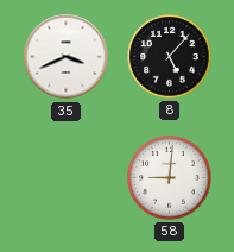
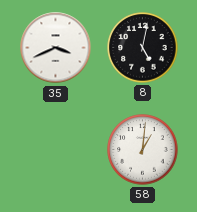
8: 5:07 -> 5:02
58: 9:01 -> 1:01
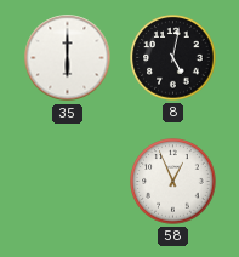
35: 3:41 -> 6:00
58: 1:01 -> 12:56
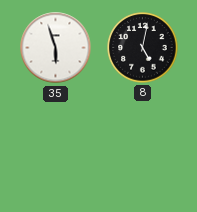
35: 6:00 -> 5:57
58: 12:56 -> none
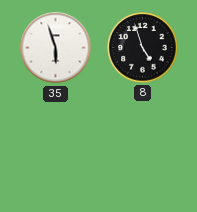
8: 5:02 -> 4:57
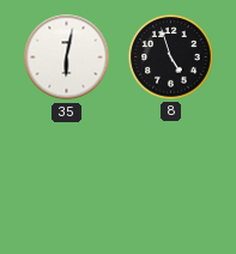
35: 5:57 -> 6:02
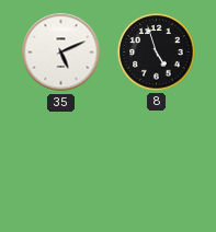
35: 6:02 -> 5:11
